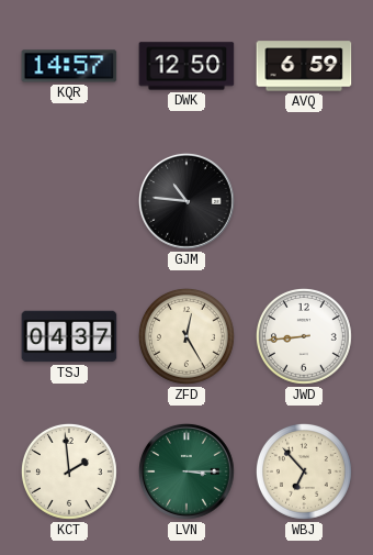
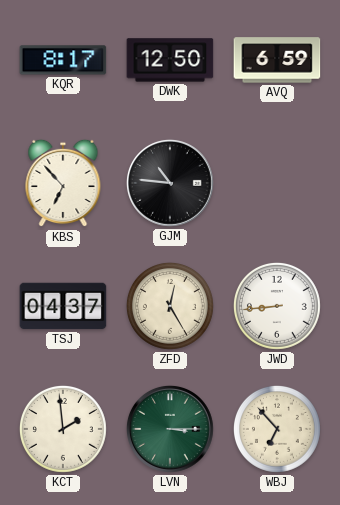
KQR: 14:57 -> 8:17
KBS: none -> 6:53
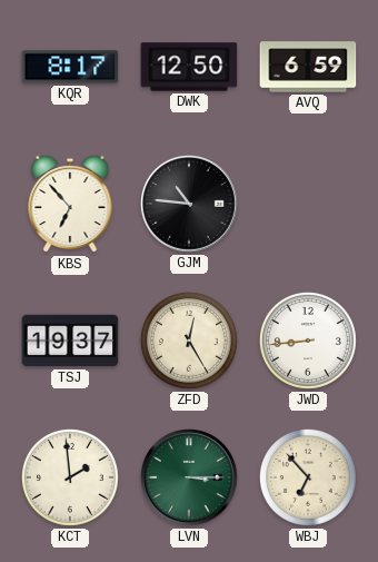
TSJ: 04:37 -> 19:37
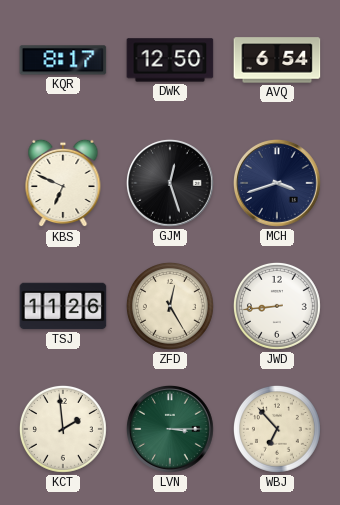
AVQ: 6:59 -> 6:54
KBS: 6:53 -> 6:49
GJM: 10:46 -> 12:27
MCH: none -> 3:42
TSJ: 19:37 -> 11:26
